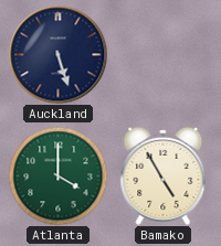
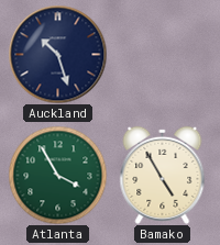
Auckland: 5:27 -> 10:27
Atlanta: 4:00 -> 3:55
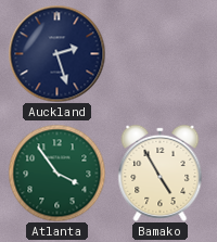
Auckland: 10:27 -> 2:27
Atlanta: 3:55 -> 3:54
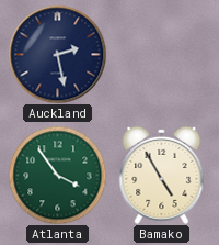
Auckland: 2:27 -> 2:28
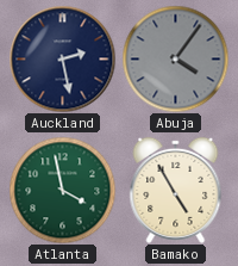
Abuja: none -> 4:06
Atlanta: 3:54 -> 3:58
